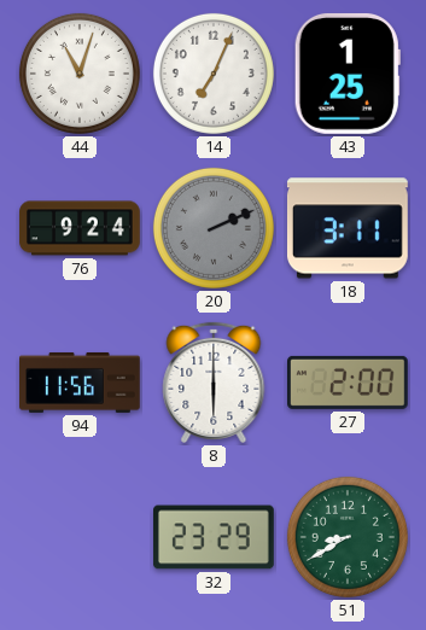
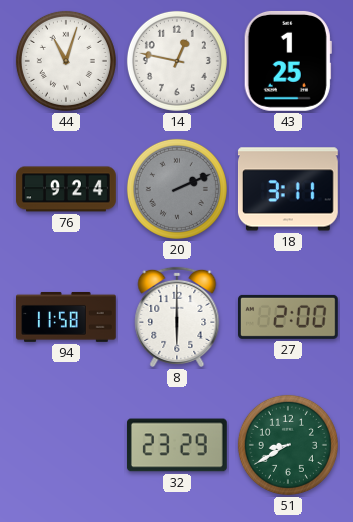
14: 7:04 -> 12:47
94: 11:56 -> 11:58
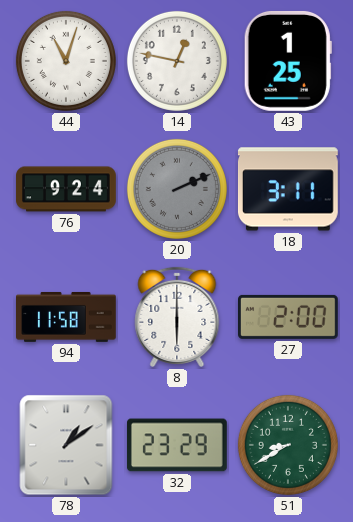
78: none -> 1:09
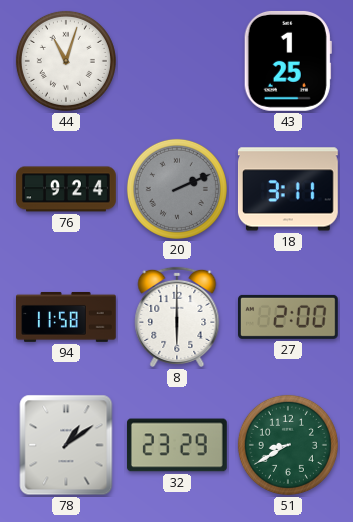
14: 12:47 -> none
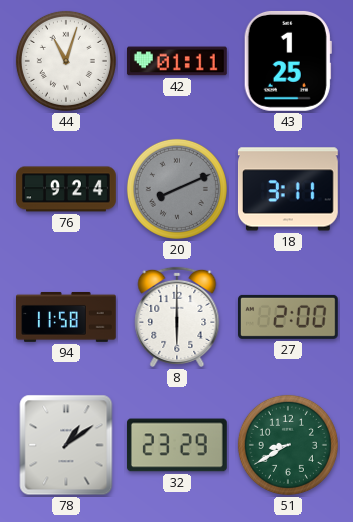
42: none -> 01:11
20: 2:11 -> 8:11
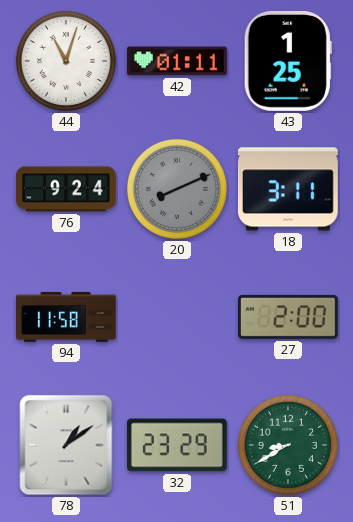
8: 6:00 -> none
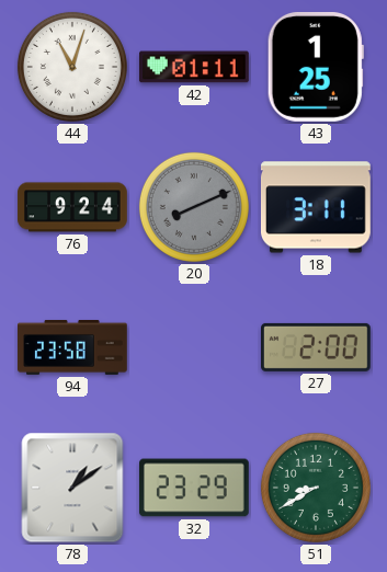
94: 11:58 -> 23:58
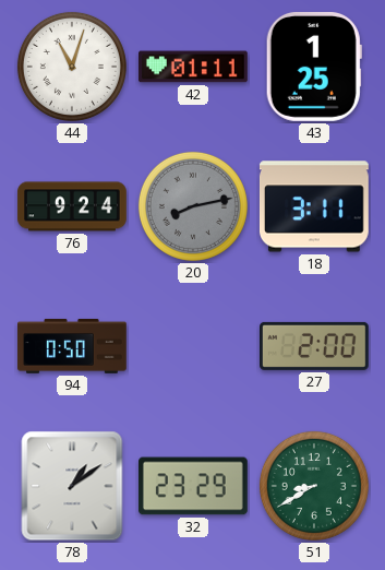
20: 8:11 -> 8:13
94: 23:58 -> 0:50
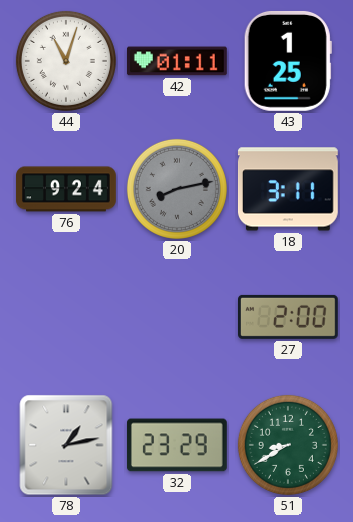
94: 0:50 -> none
78: 1:09 -> 1:13
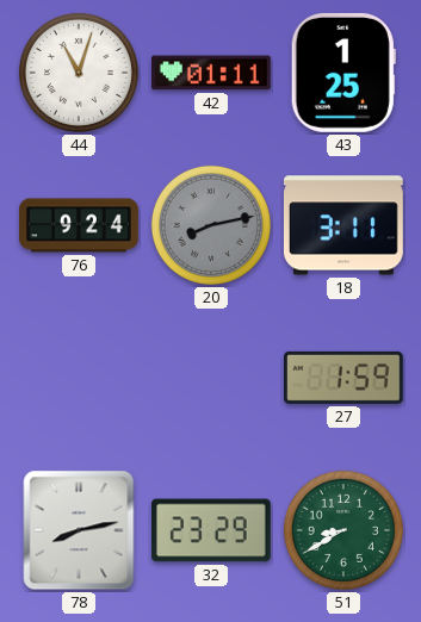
27: 2:00 -> 1:59
78: 1:13 -> 8:13
